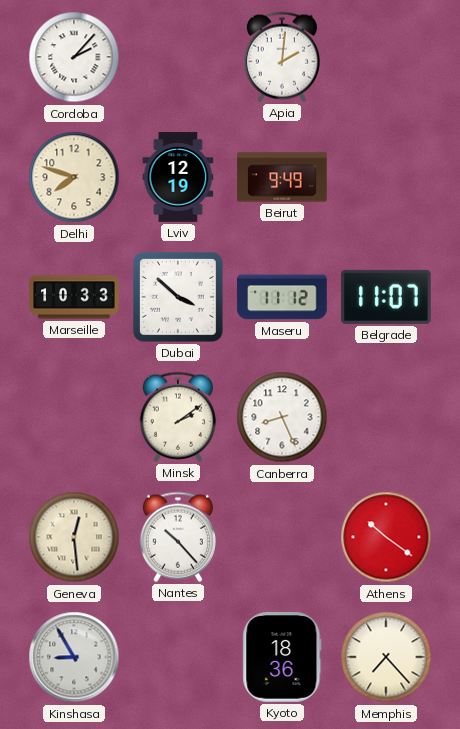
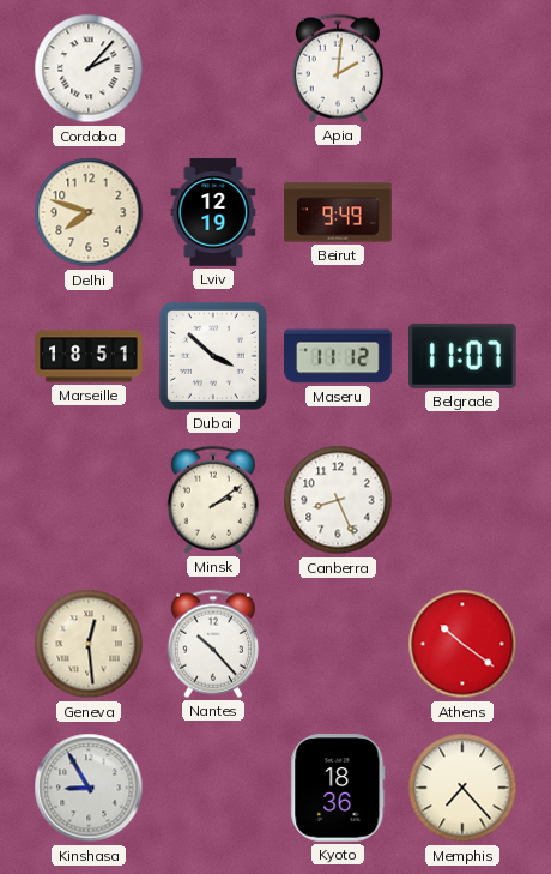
Marseille: 10:33 -> 18:51
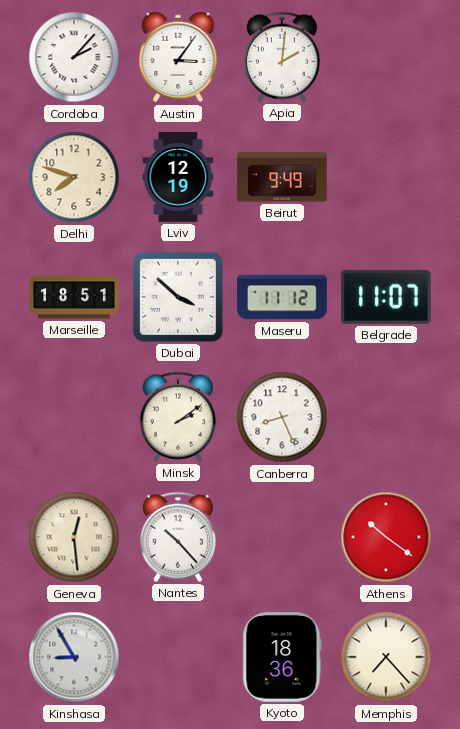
Austin: none -> 3:06
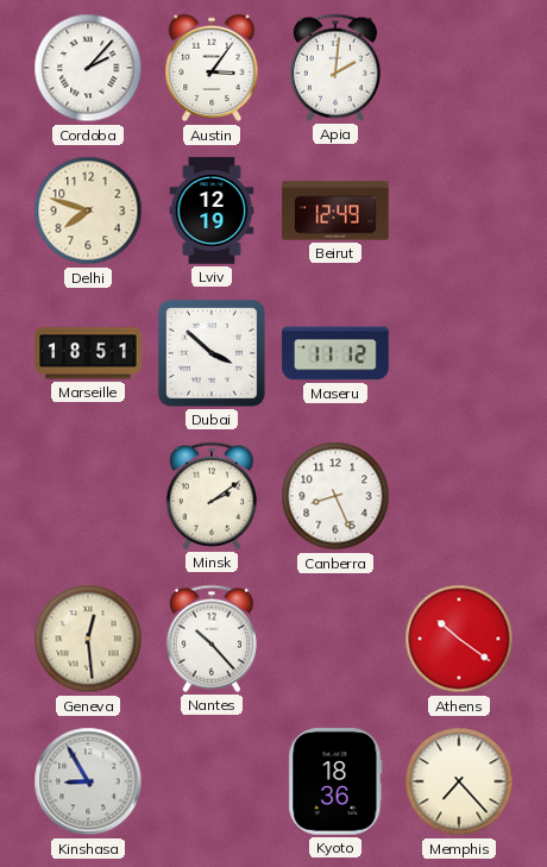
Beirut: 9:49 -> 12:49
Belgrade: 11:07 -> none
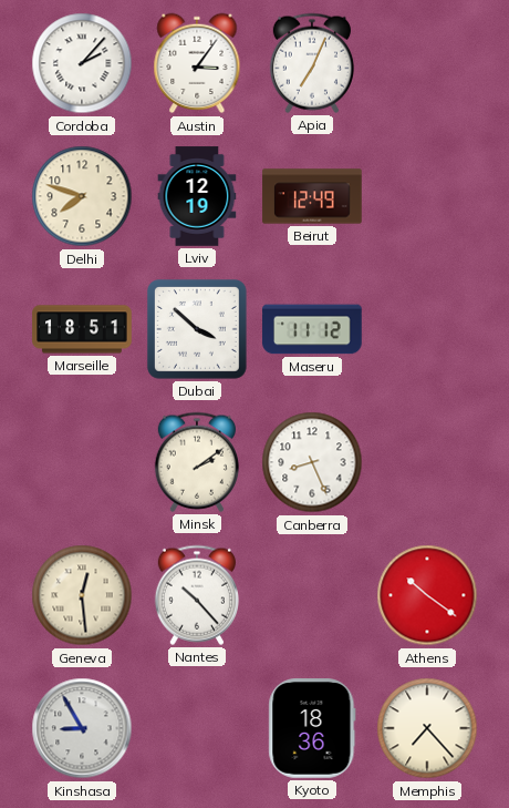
Apia: 2:01 -> 7:04
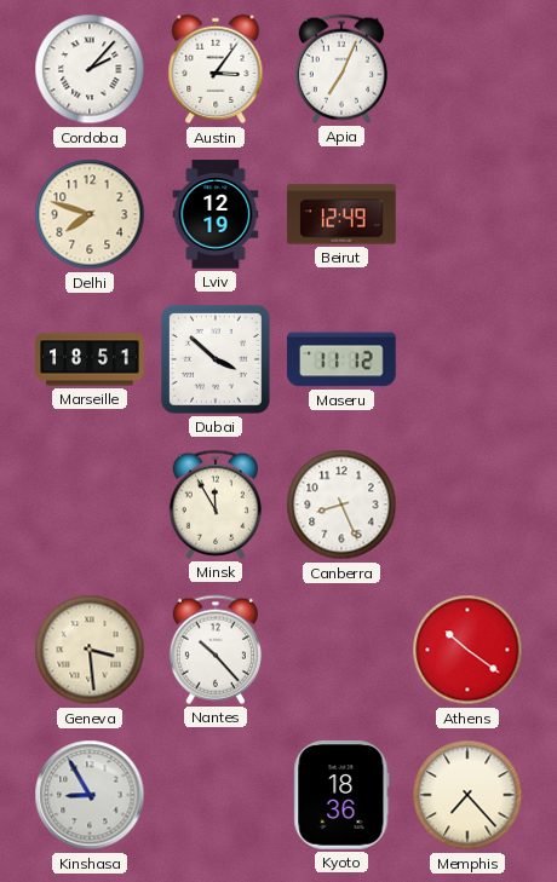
Minsk: 2:09 -> 11:55
Geneva: 12:29 -> 3:29
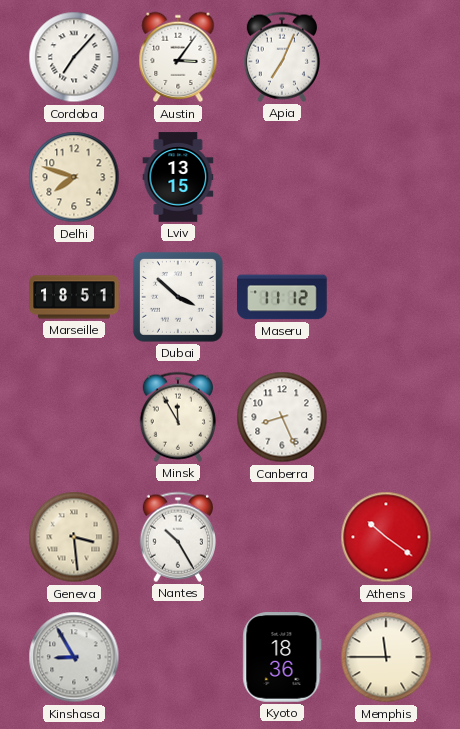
Cordoba: 2:07 -> 7:07
Lviv: 12:19 -> 13:15
Beirut: 12:49 -> none
Nantes: 10:23 -> 10:25
Memphis: 7:23 -> 11:45
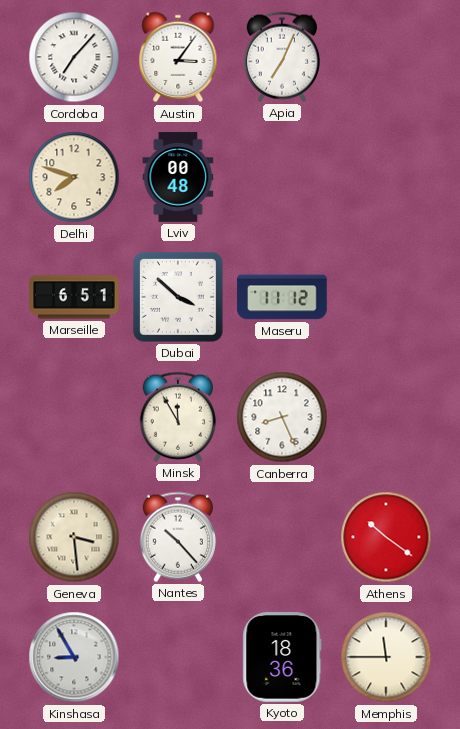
Lviv: 13:15 -> 00:48
Marseille: 18:51 -> 6:51
Nantes: 10:25 -> 10:23
